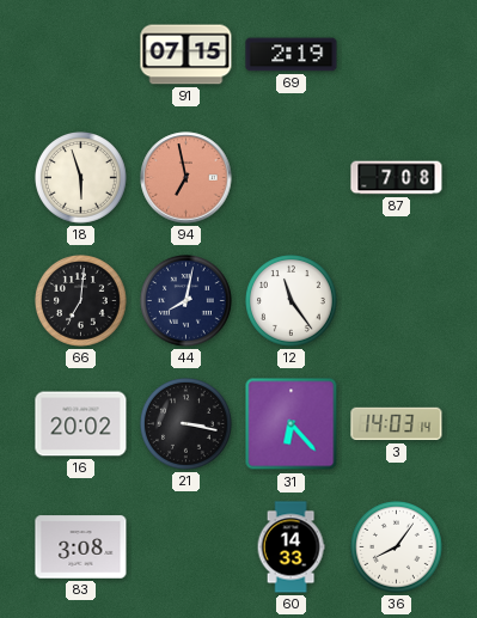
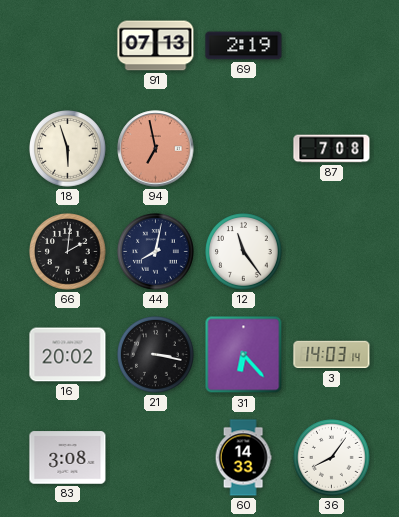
91: 07:15 -> 07:13
66: 7:01 -> 2:01
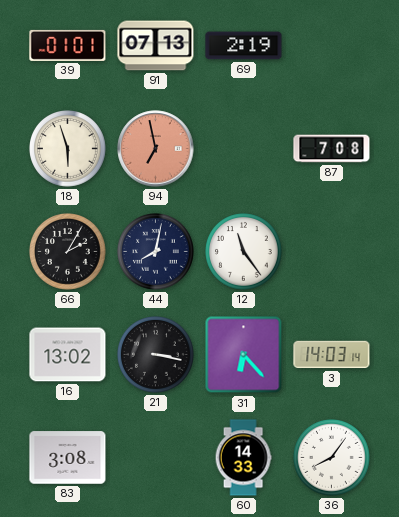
39: none -> 01:01
66: 2:01 -> 2:05
16: 20:02 -> 13:02
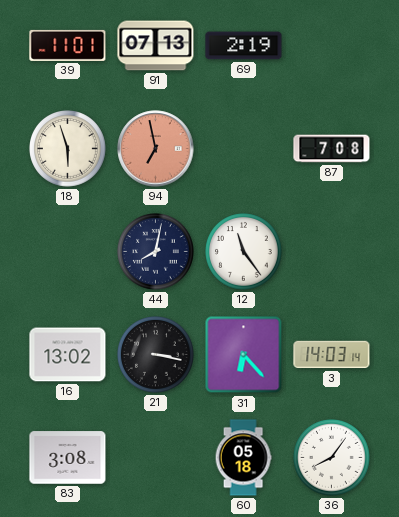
39: 01:01 -> 11:01
66: 2:05 -> none
60: 14:33 -> 05:18
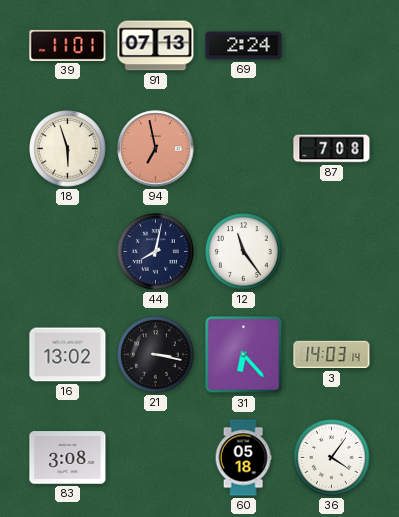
69: 2:19 -> 2:24
36: 8:06 -> 4:06
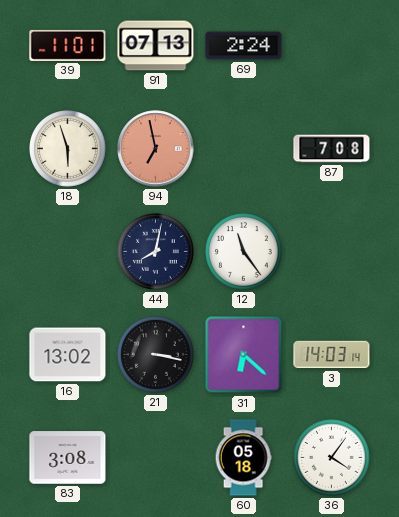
31: 6:23 -> 6:22
